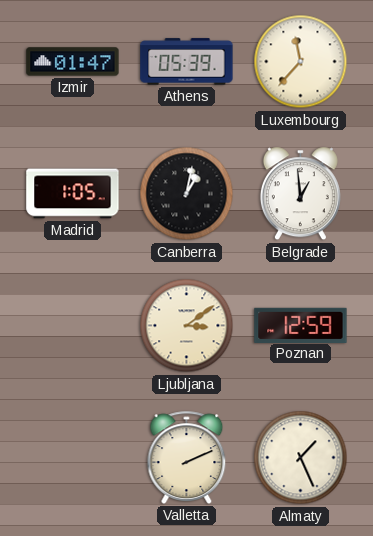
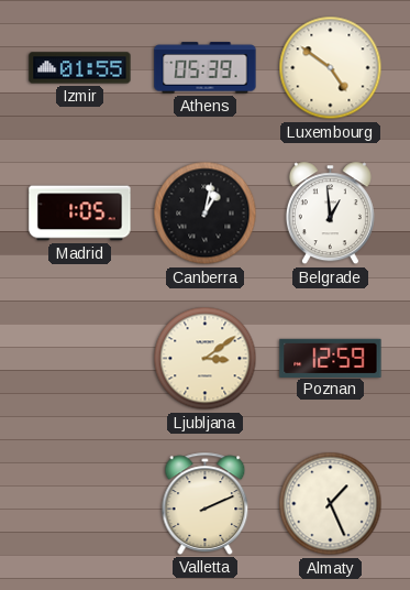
Izmir: 01:47 -> 01:55
Luxembourg: 11:37 -> 4:51
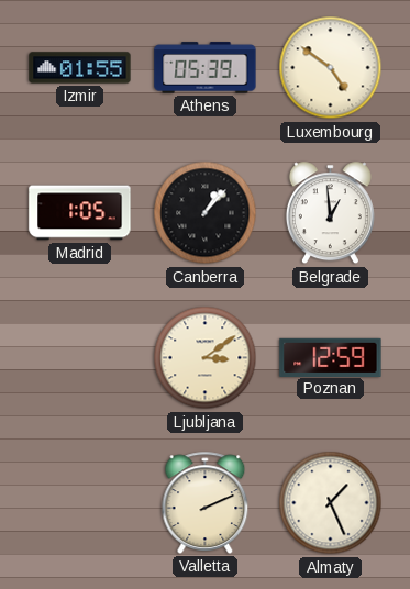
Canberra: 1:02 -> 1:07
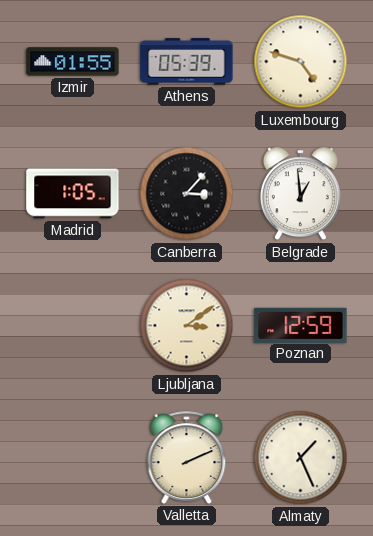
Luxembourg: 4:51 -> 4:48
Canberra: 1:07 -> 3:07
